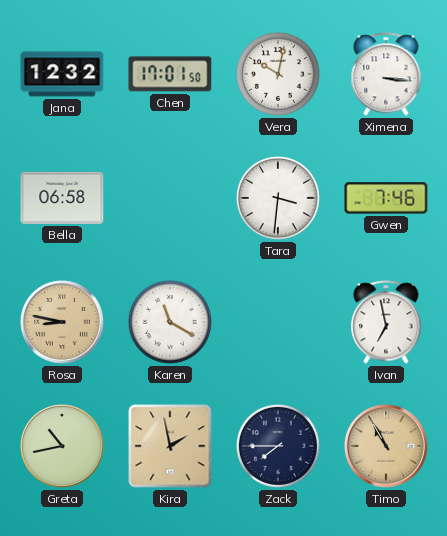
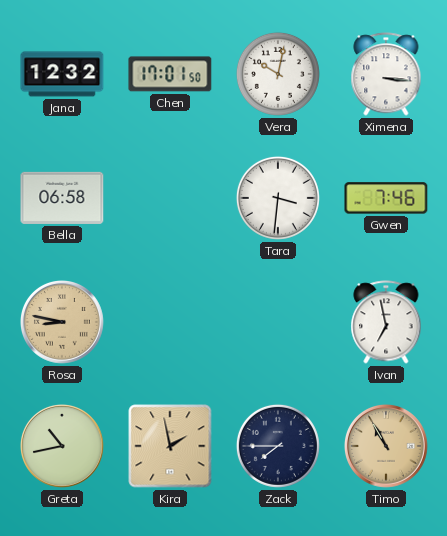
Karen: 11:20 -> none
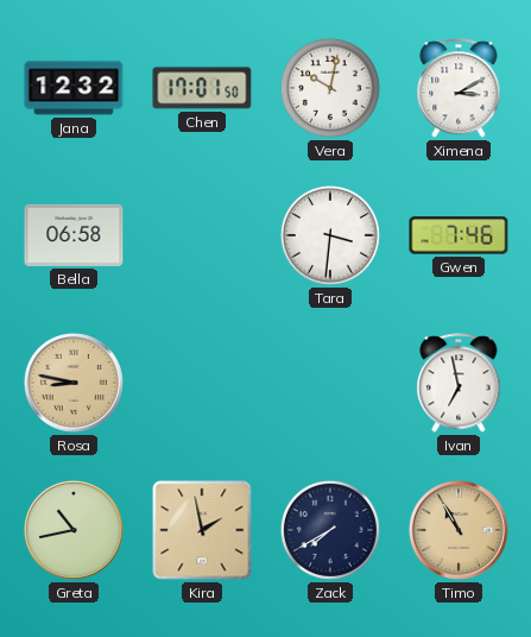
Ximena: 3:16 -> 3:10
Zack: 7:45 -> 7:40
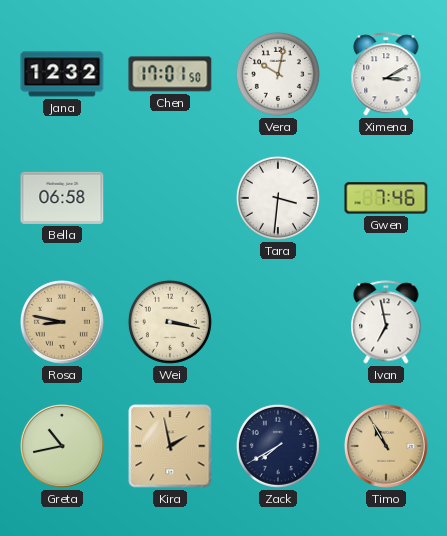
Wei: none -> 3:17
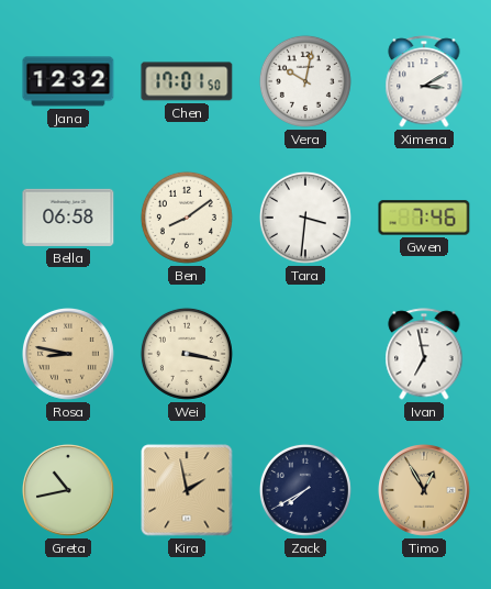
Ben: none -> 8:09
Timo: 10:55 -> 12:55
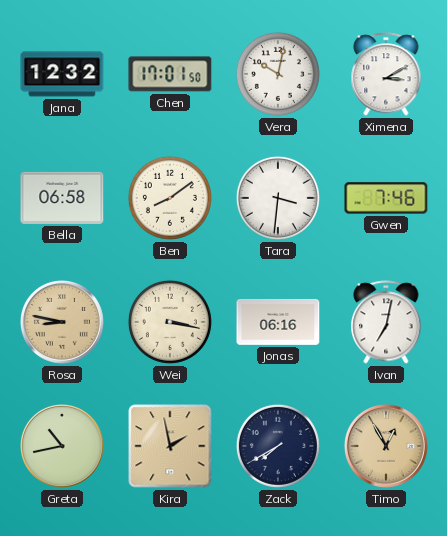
Jonas: none -> 06:16
Ivan: 6:58 -> 7:02
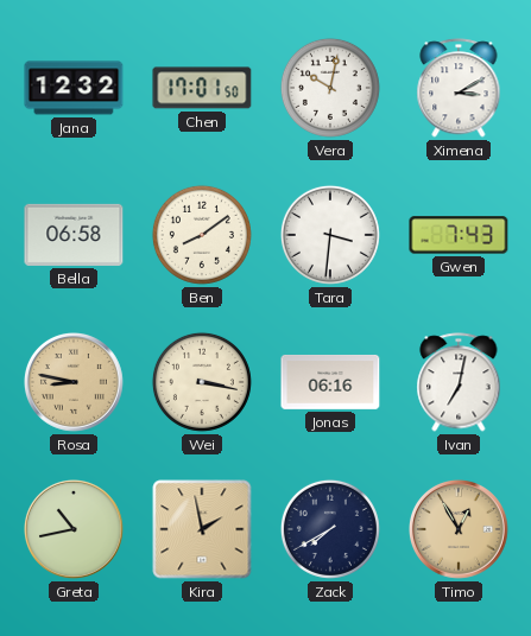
Gwen: 7:46 -> 7:43
